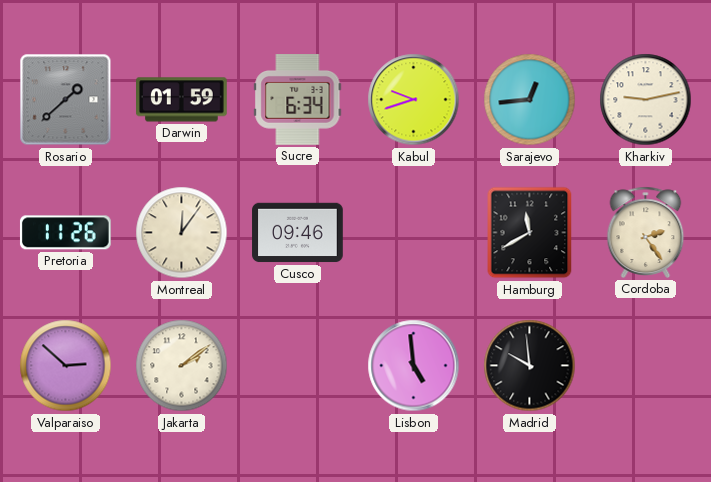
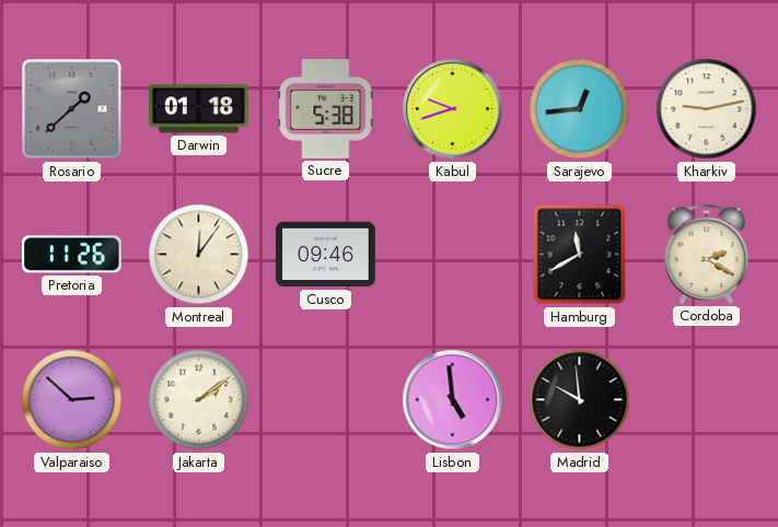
Darwin: 01:59 -> 01:18
Sucre: 6:34 -> 5:38
Cordoba: 2:24 -> 2:20
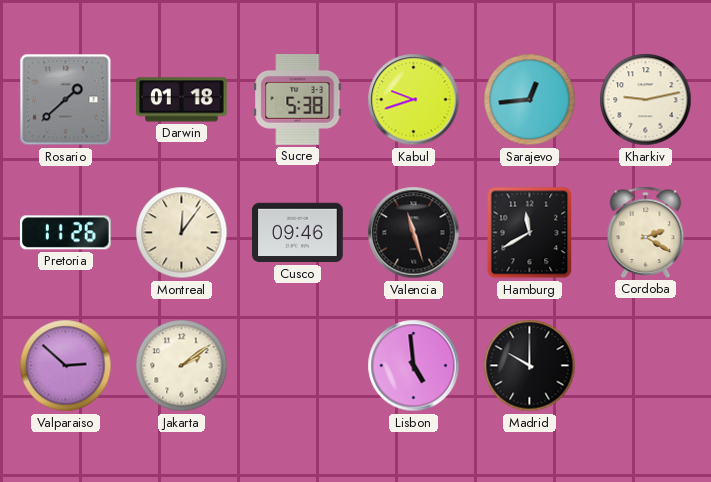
Valencia: none -> 11:27
Madrid: 9:59 -> 10:00
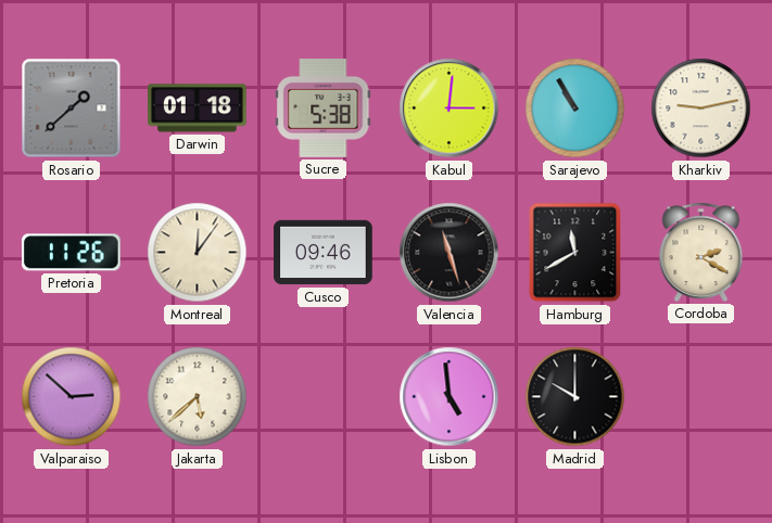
Kabul: 9:42 -> 3:01
Sarajevo: 12:44 -> 10:55
Jakarta: 2:09 -> 5:38
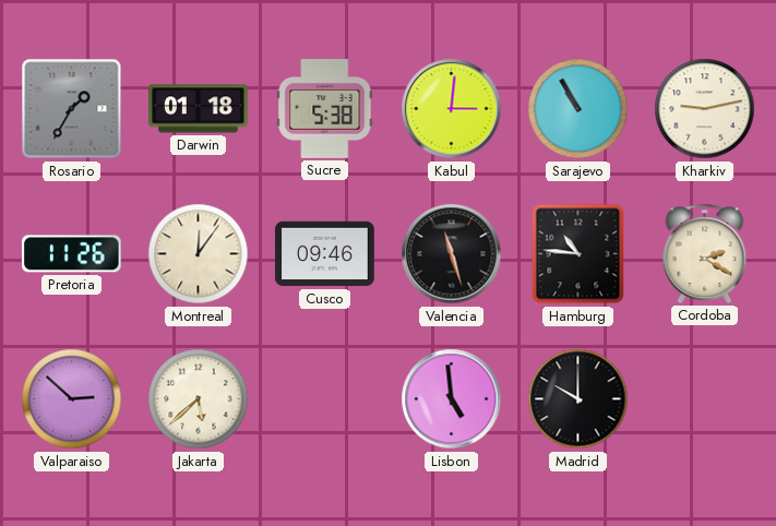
Rosario: 1:38 -> 1:35
Hamburg: 11:40 -> 10:46
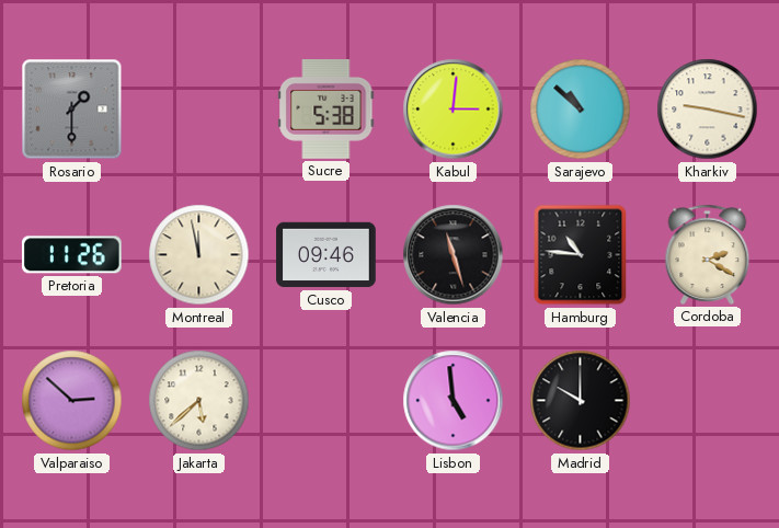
Rosario: 1:35 -> 1:30
Darwin: 01:18 -> none
Sarajevo: 10:55 -> 10:52
Kharkiv: 9:13 -> 9:17
Montreal: 12:06 -> 11:58
